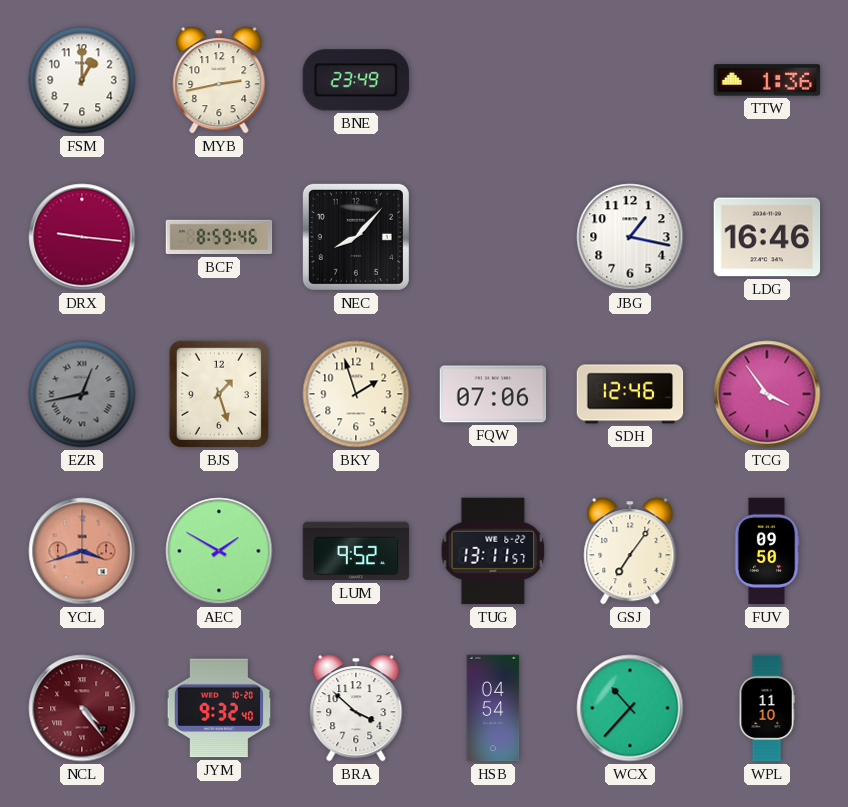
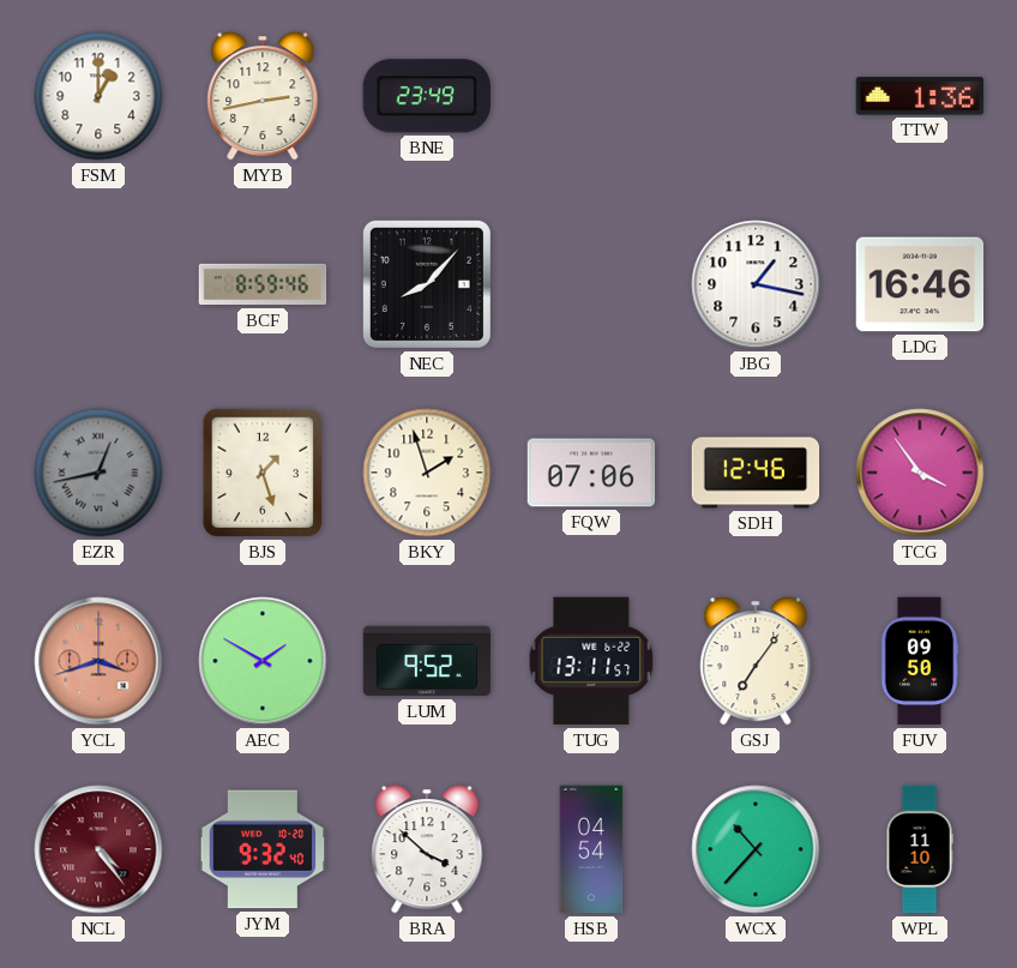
DRX: 9:16 -> none
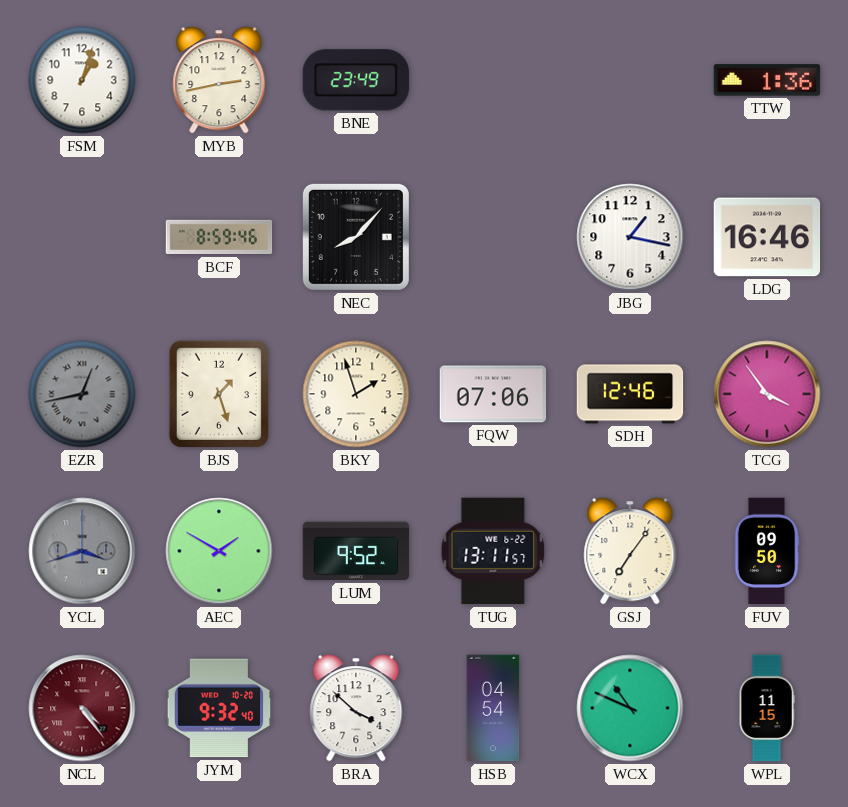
FSM: 1:00 -> 1:03
YCL dial: salmon -> grey
WCX: 10:37 -> 10:49
WPL: 11:10 -> 11:15
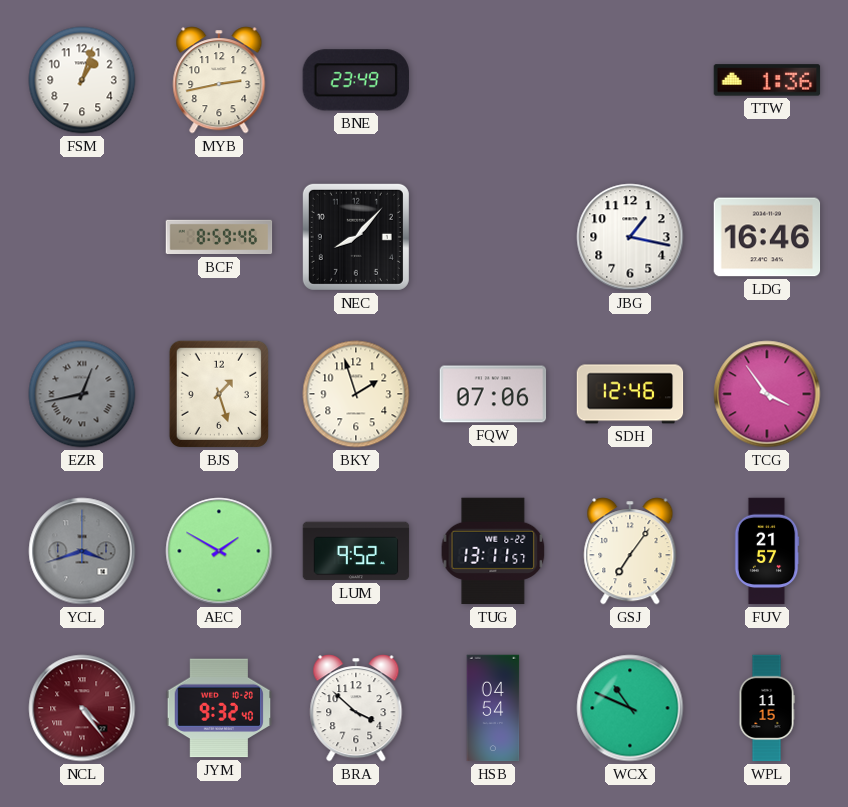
FUV: 09:50 -> 21:57
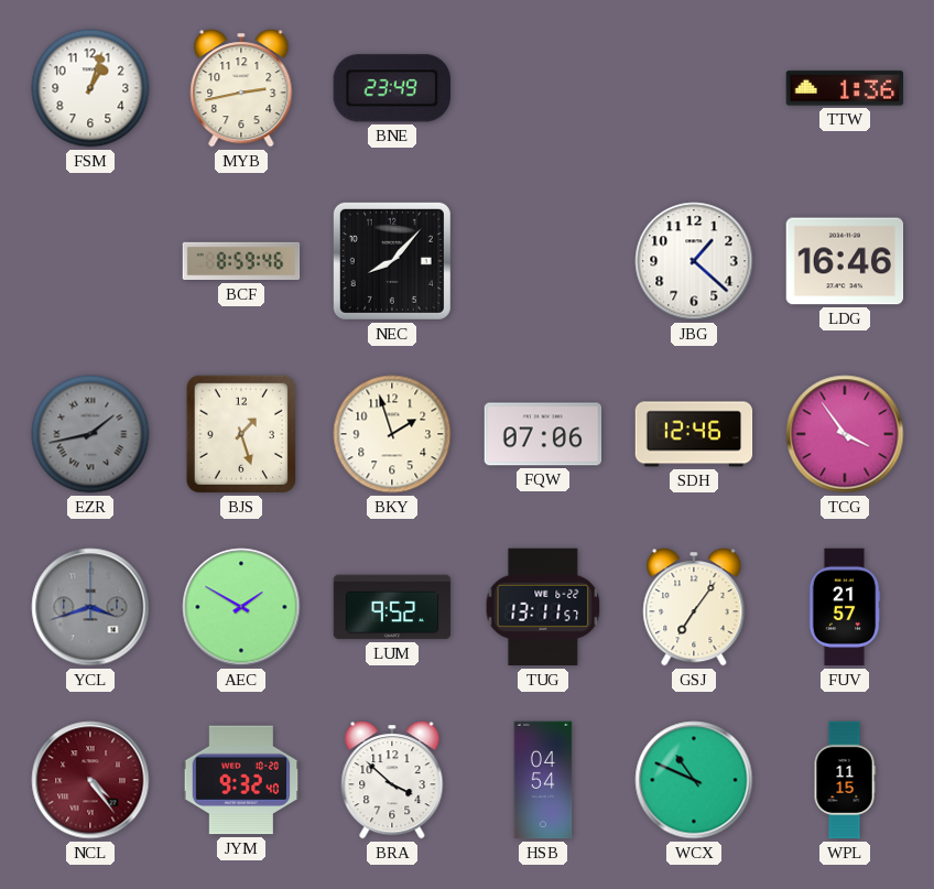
JBG: 1:17 -> 1:22
EZR: 12:43 -> 1:43
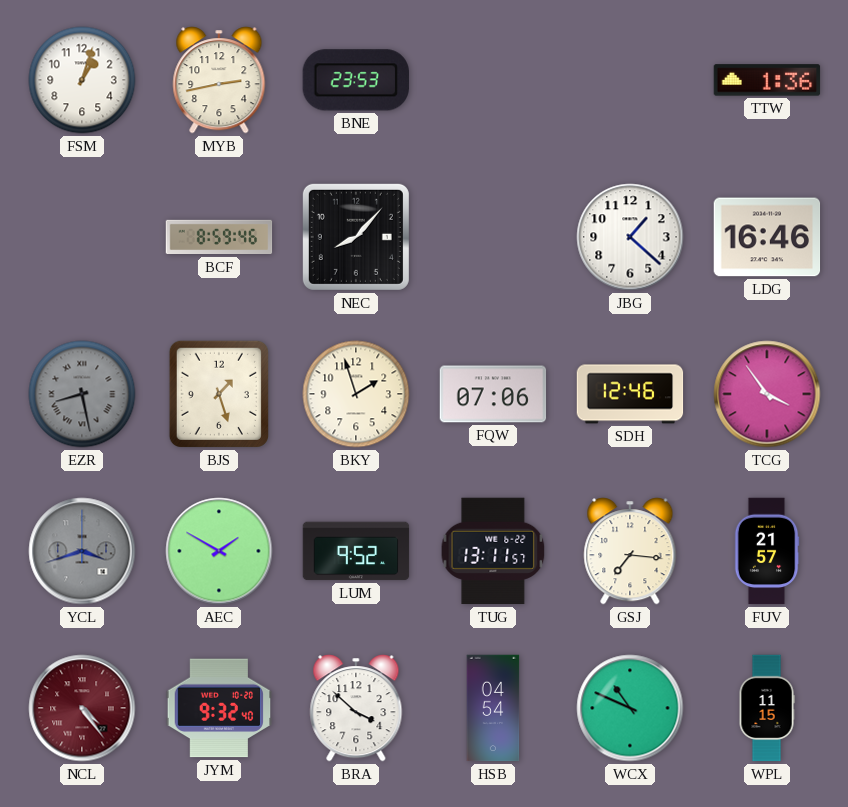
BNE: 23:49 -> 23:53
EZR: 1:43 -> 8:28
GSJ: 7:06 -> 7:16
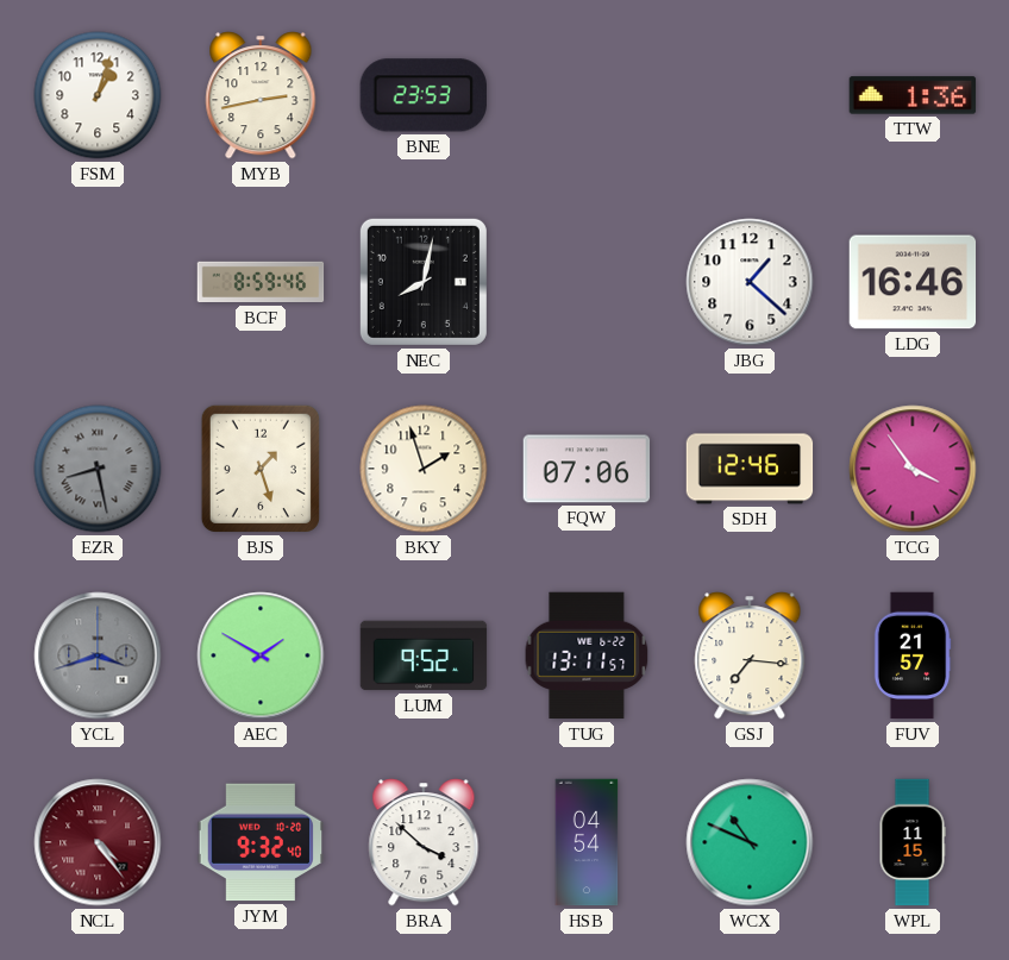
NEC: 8:07 -> 8:02
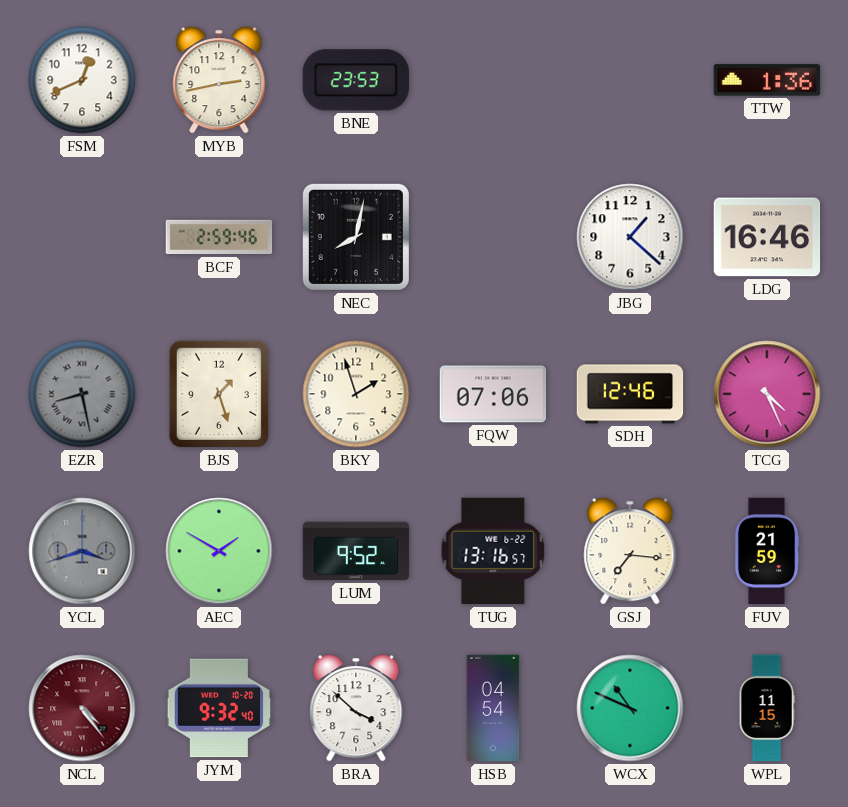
FSM: 1:03 -> 12:41
BCF: 8:59 -> 2:59
TCG: 3:54 -> 4:26
TUG: 13:11 -> 13:16
FUV: 21:57 -> 21:59
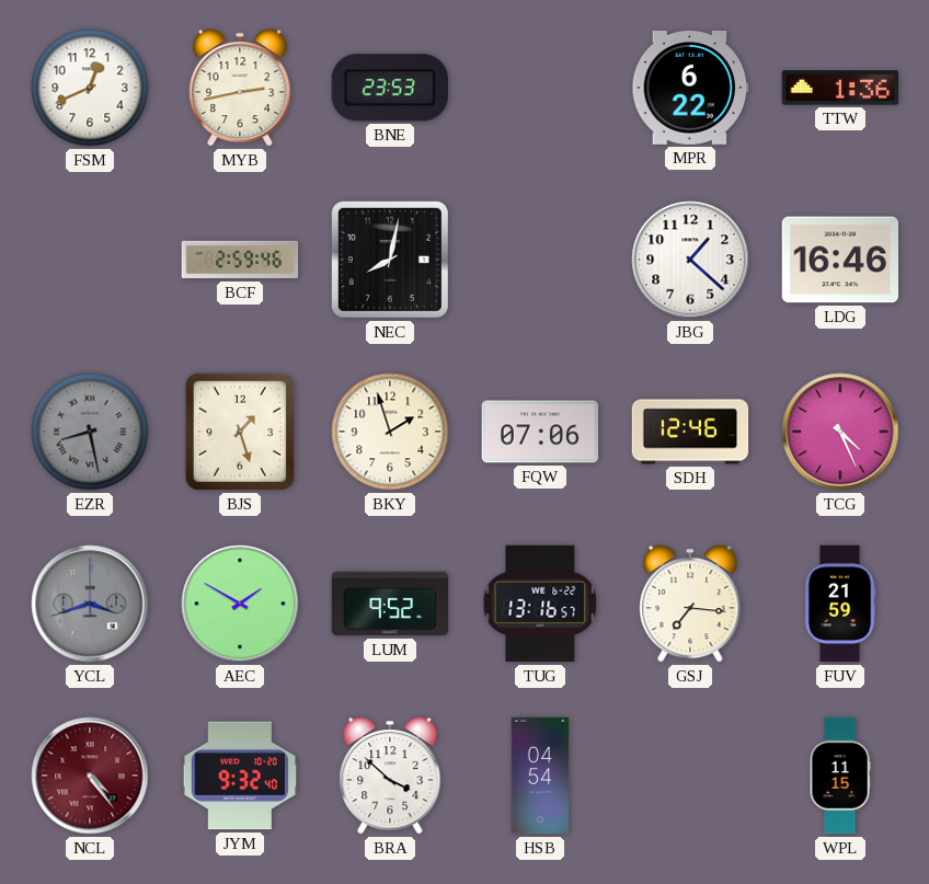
MPR: none -> 6:22
WCX: 10:49 -> none
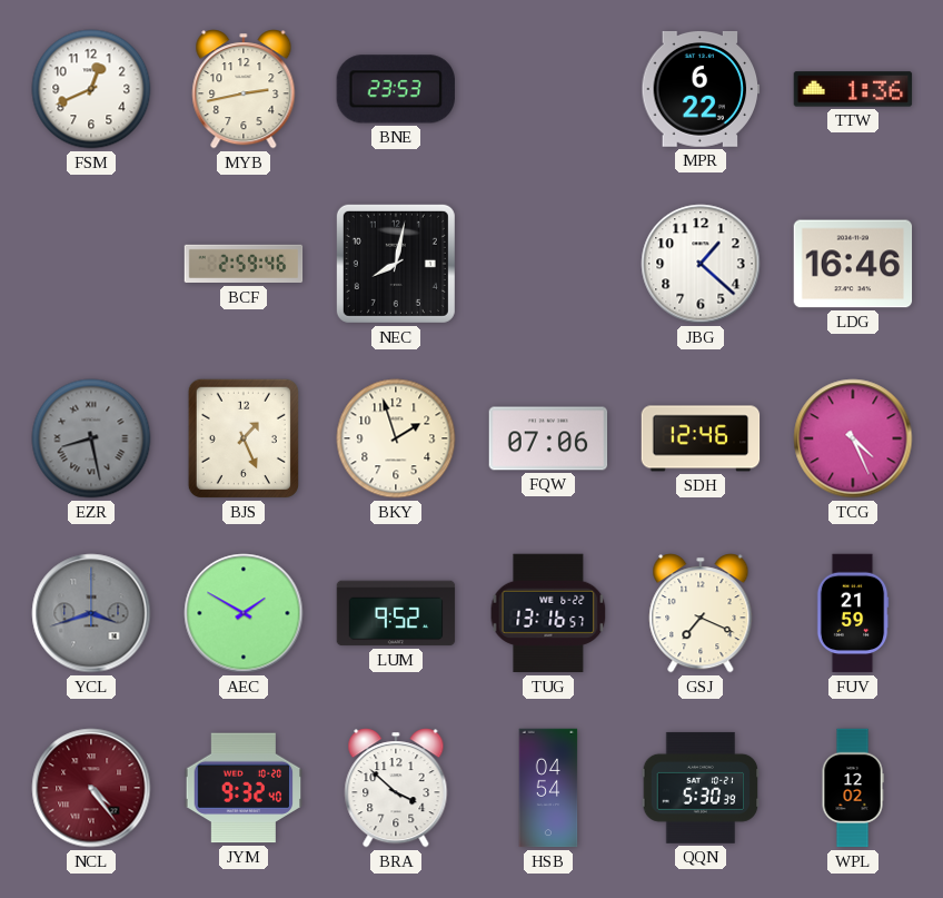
BJS: 1:27 -> 1:26
GSJ: 7:16 -> 7:19
QQN: none -> 5:30
WPL: 11:15 -> 12:02
